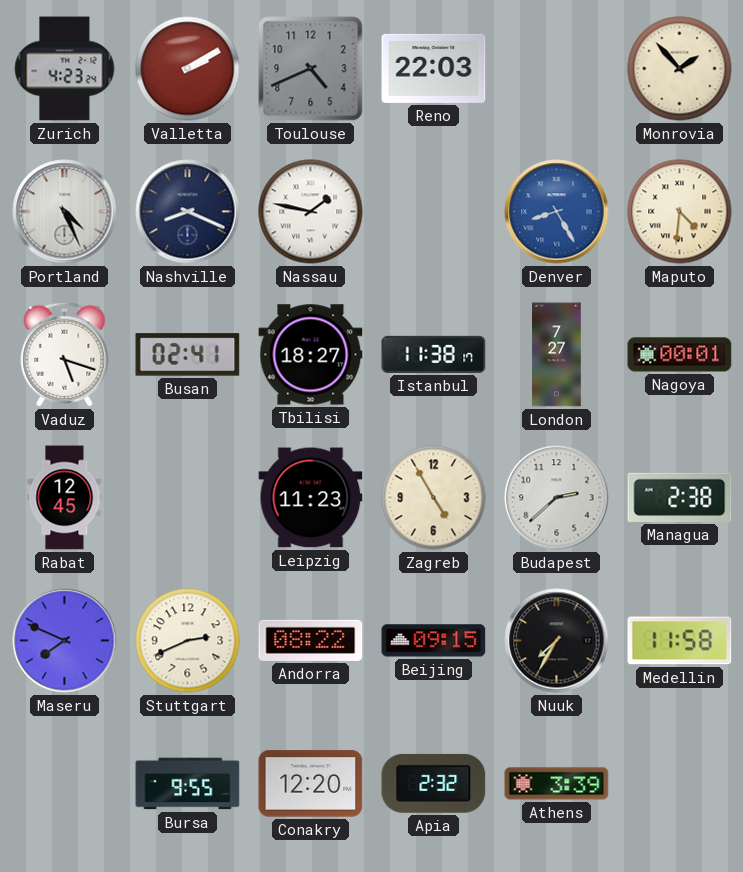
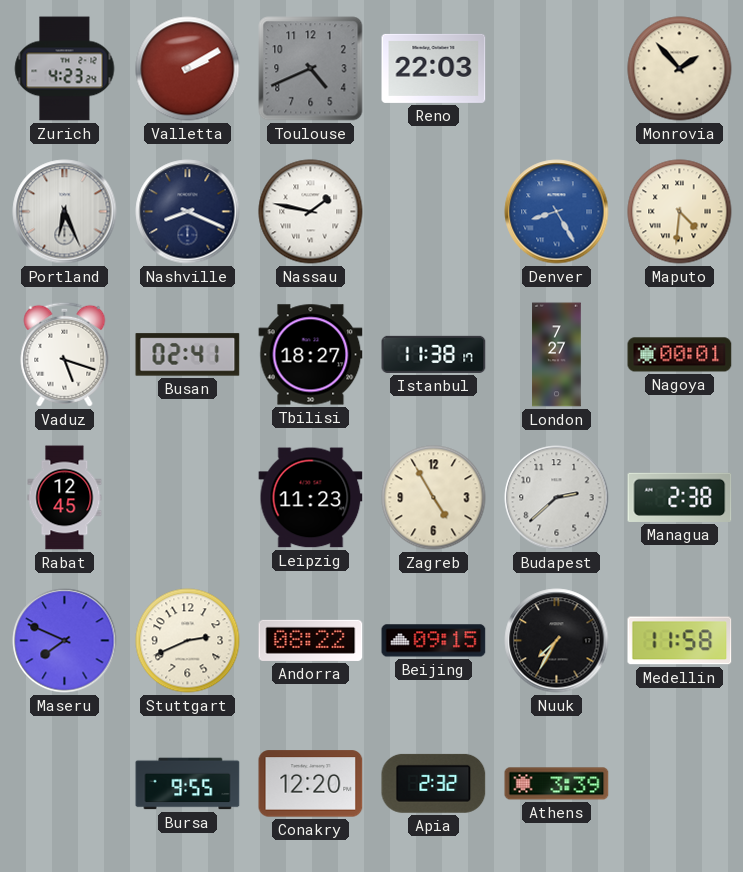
Portland: 4:26 -> 6:26
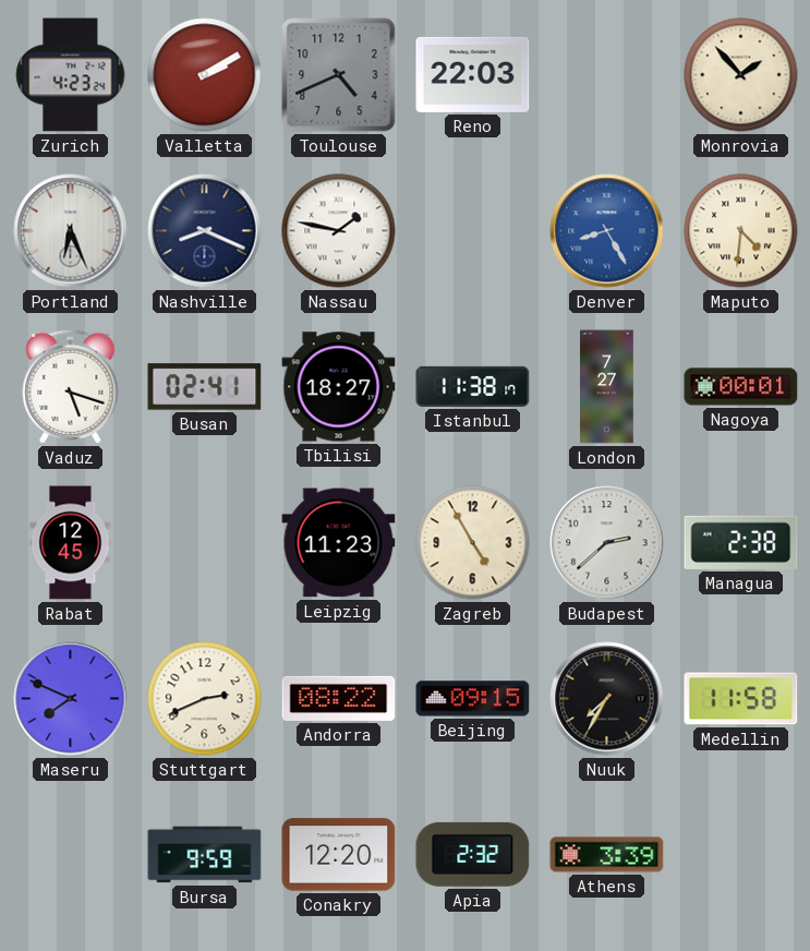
Bursa: 9:55 -> 9:59
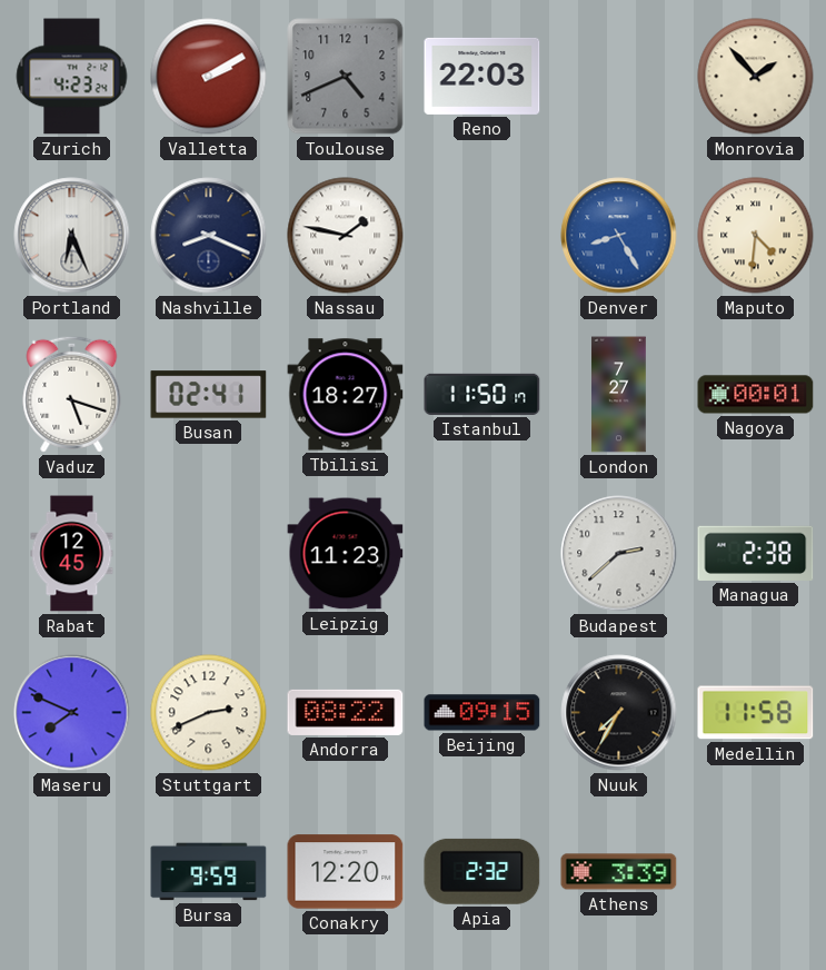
Istanbul: 11:38 -> 11:50
Zagreb: 4:55 -> none
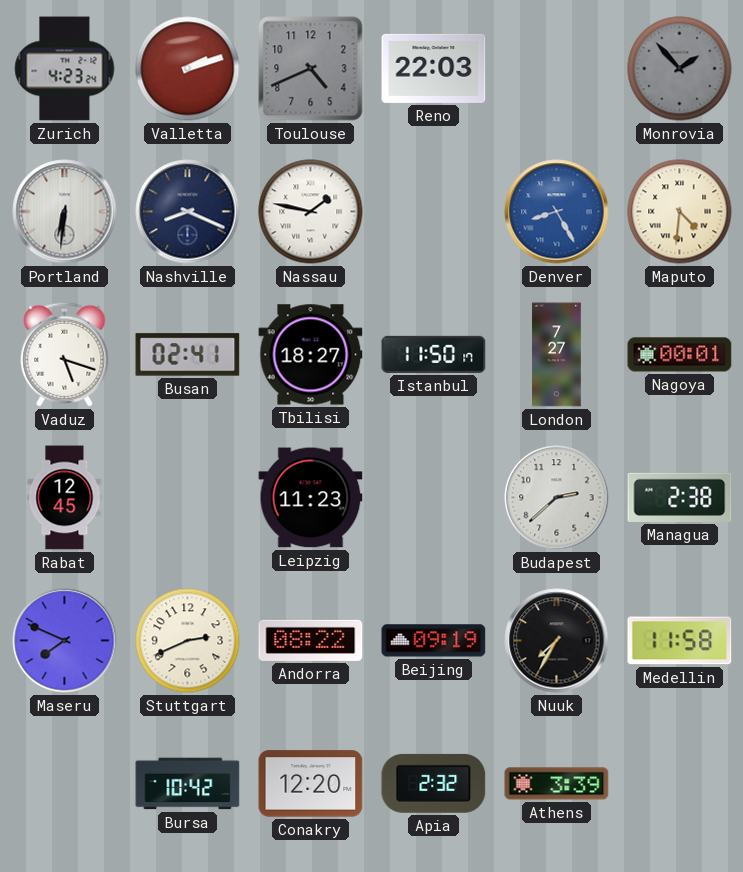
Valletta: 2:10 -> 2:12
Monrovia dial: cream -> grey
Portland: 6:26 -> 6:31
Beijing: 09:15 -> 09:19
Bursa: 9:59 -> 10:42
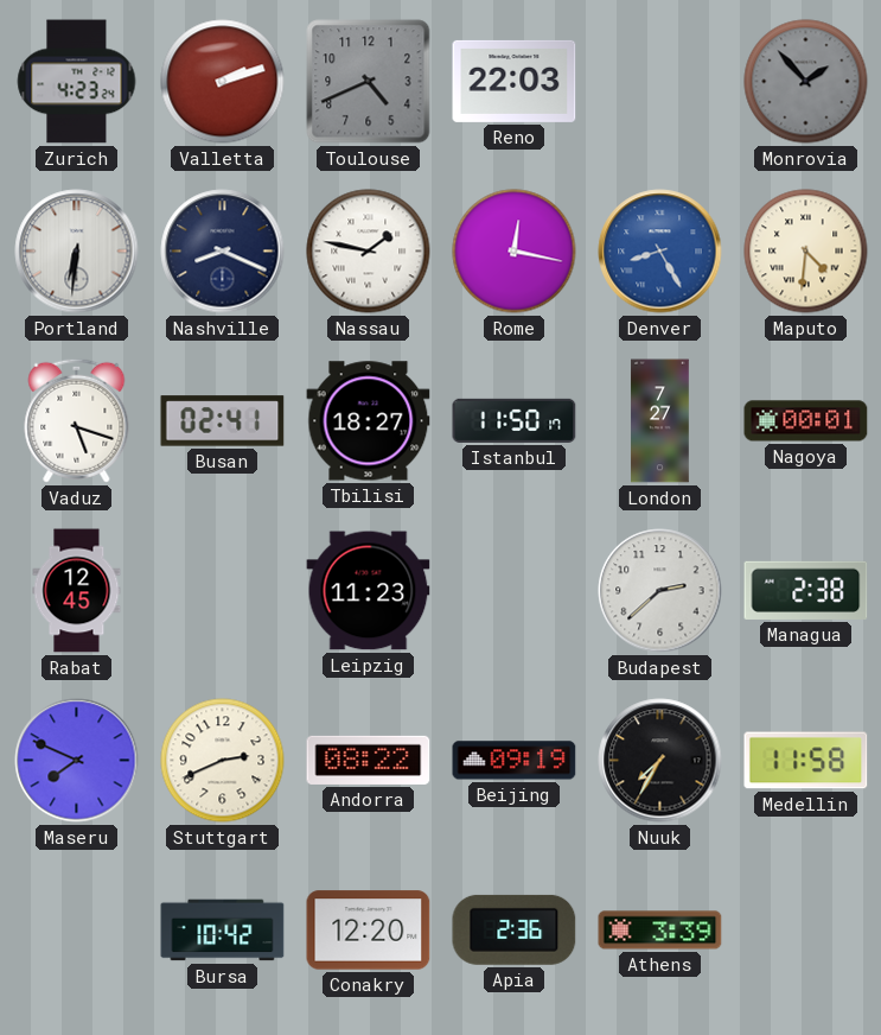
Rome: none -> 12:17
Apia: 2:32 -> 2:36
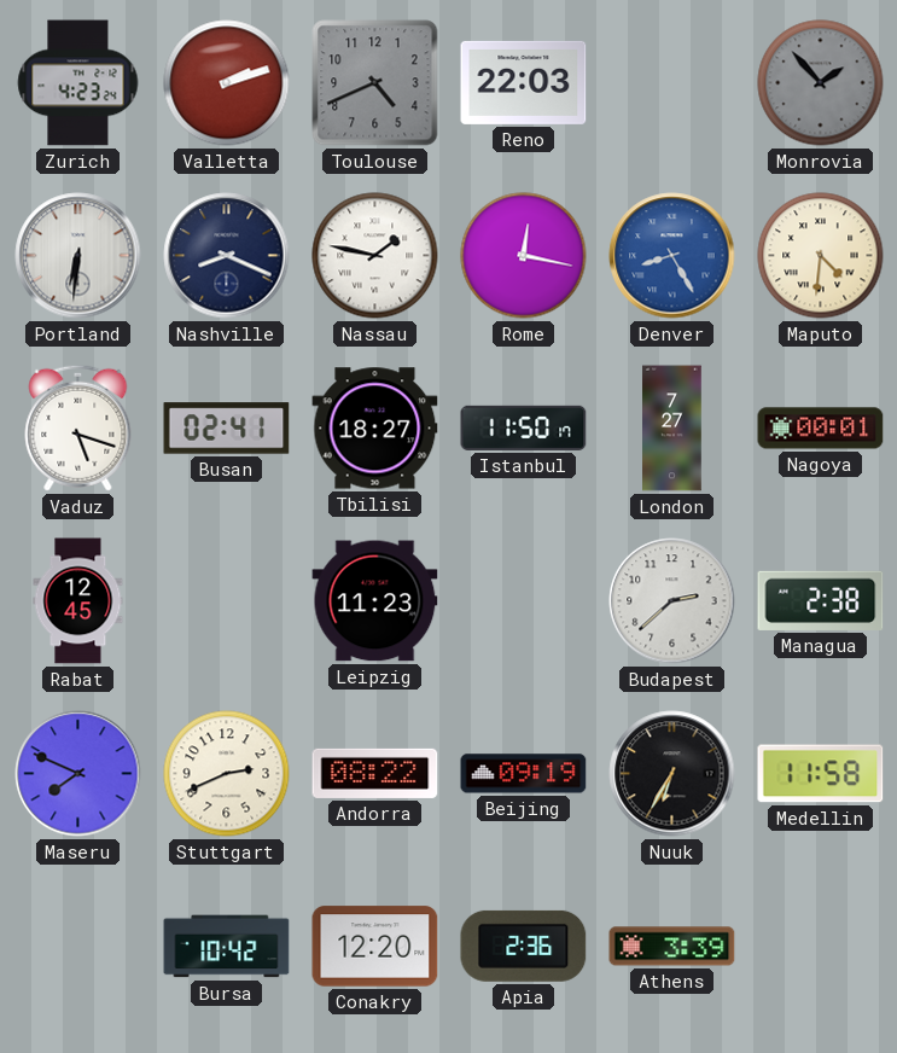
Nuuk: 7:35 -> 6:35
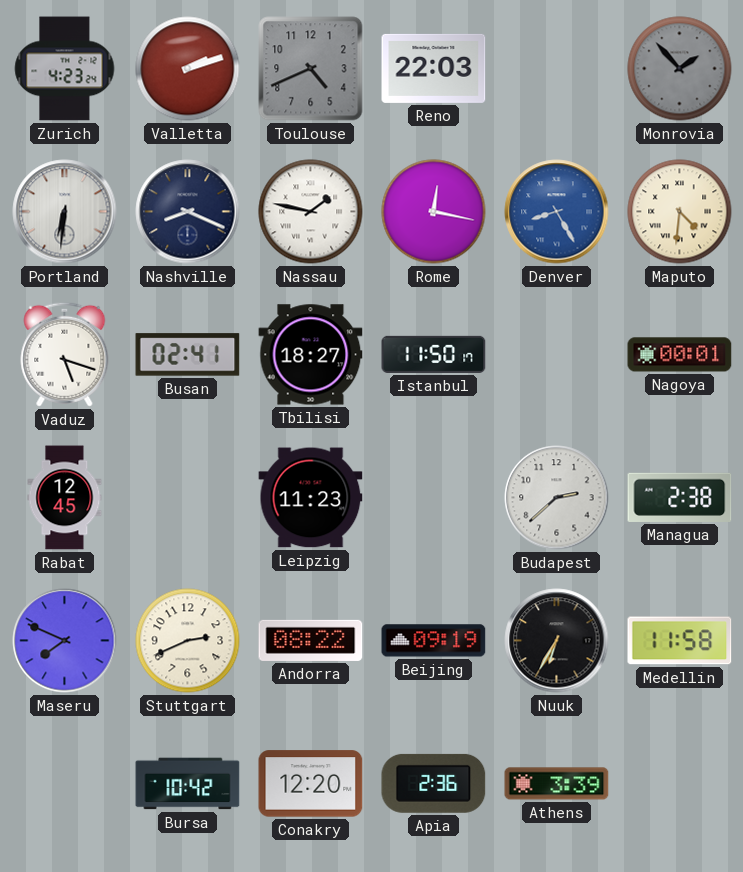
London: 7:27 -> none
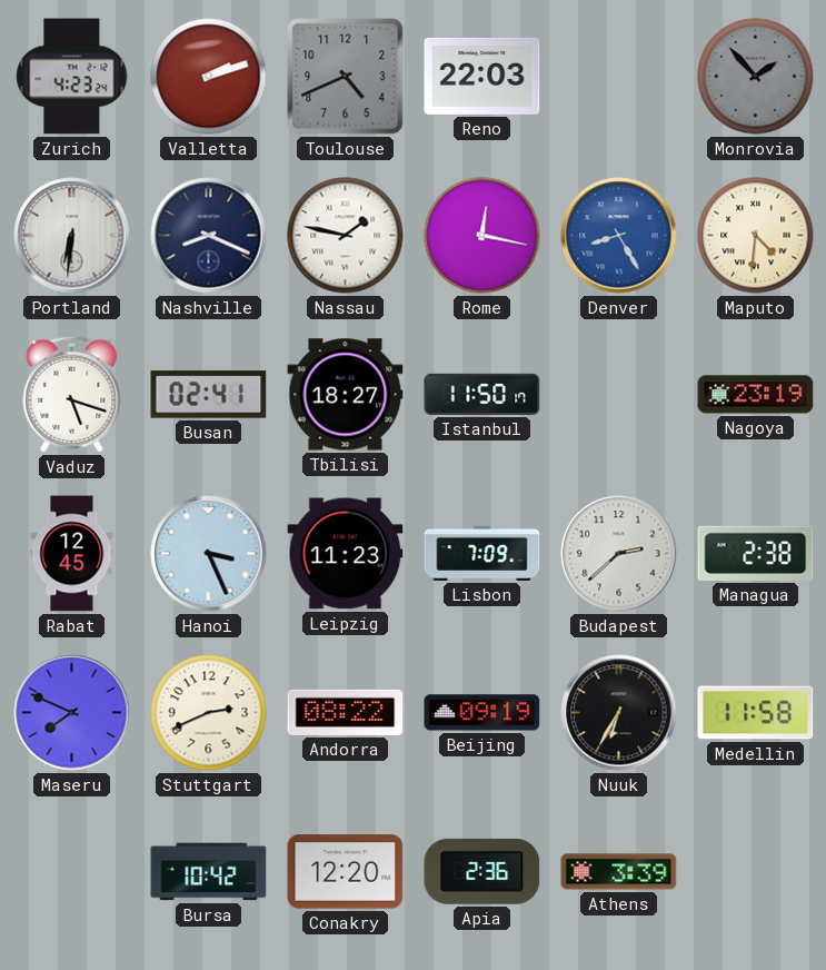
Nagoya: 00:01 -> 23:19
Hanoi: none -> 3:26
Lisbon: none -> 7:09
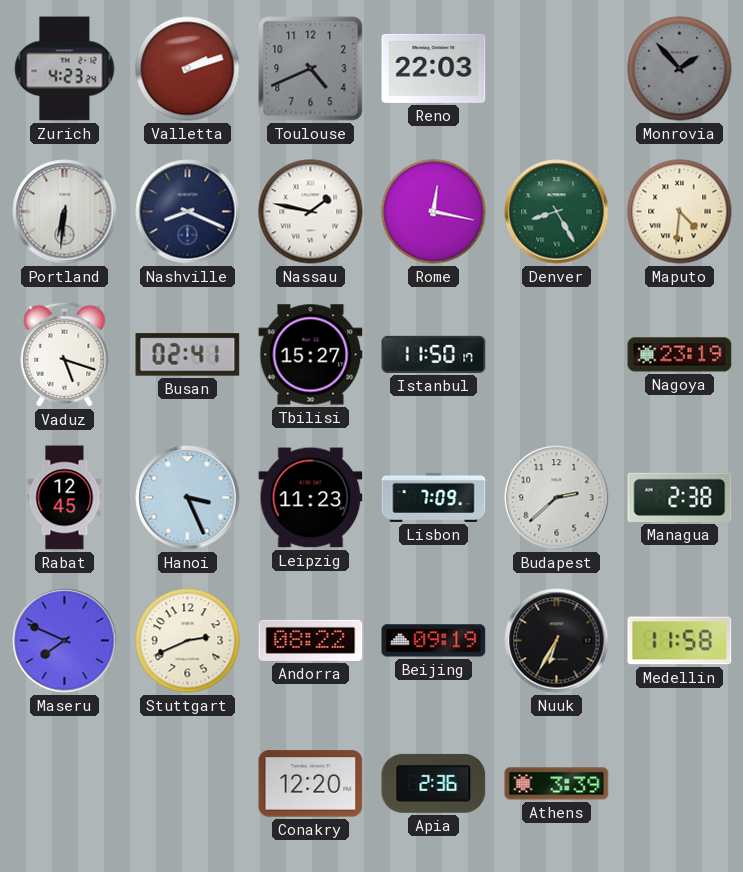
Denver dial: blue -> green
Tbilisi: 18:27 -> 15:27
Bursa: 10:42 -> none
